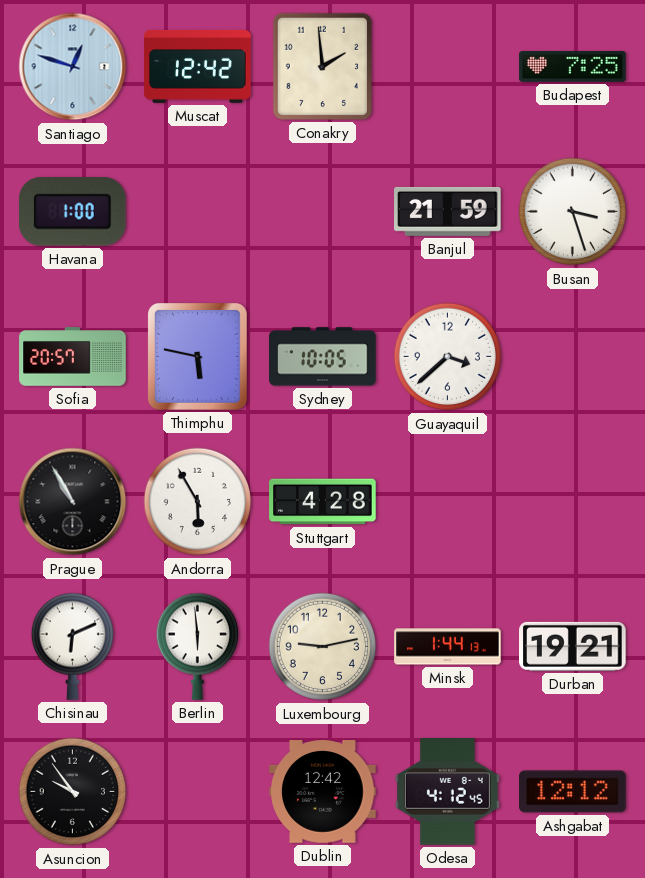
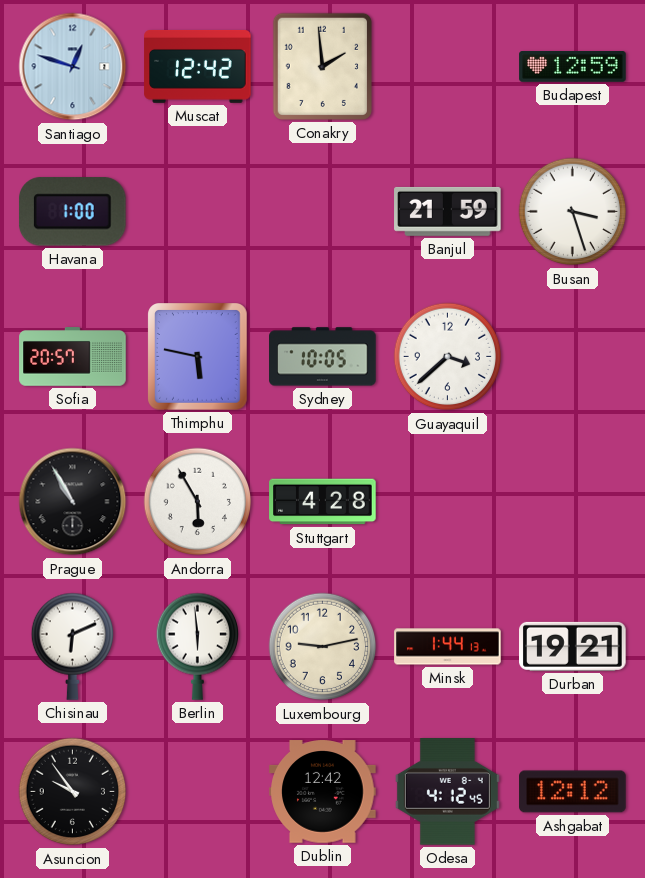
Budapest: 7:25 -> 12:59
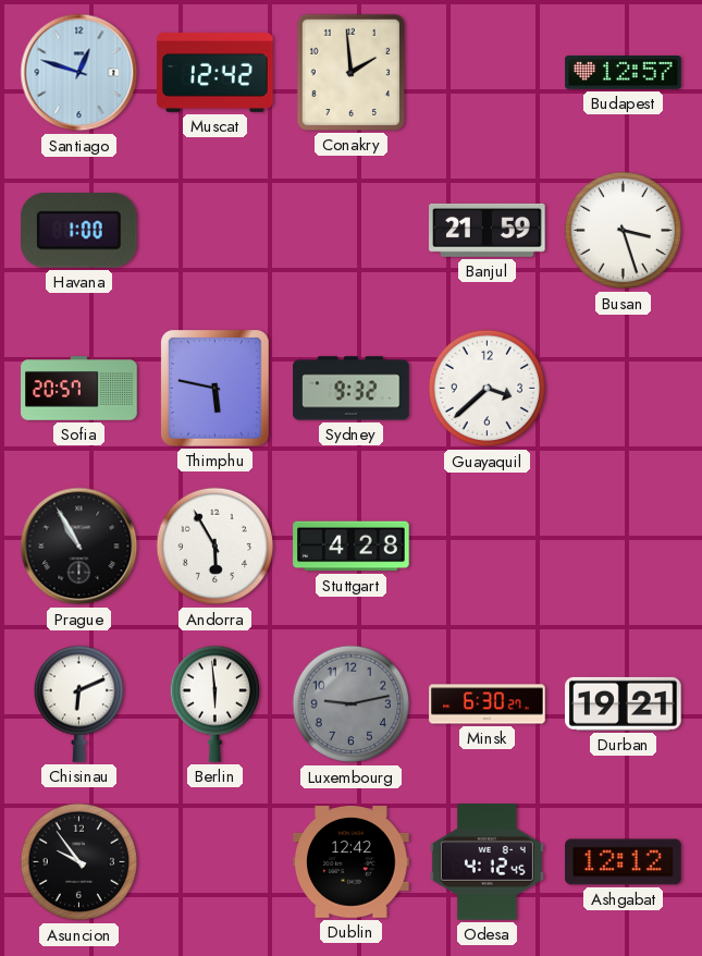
Budapest: 12:59 -> 12:57
Sydney: 10:05 -> 9:32
Luxembourg dial: cream -> grey
Minsk: 1:44 -> 6:30
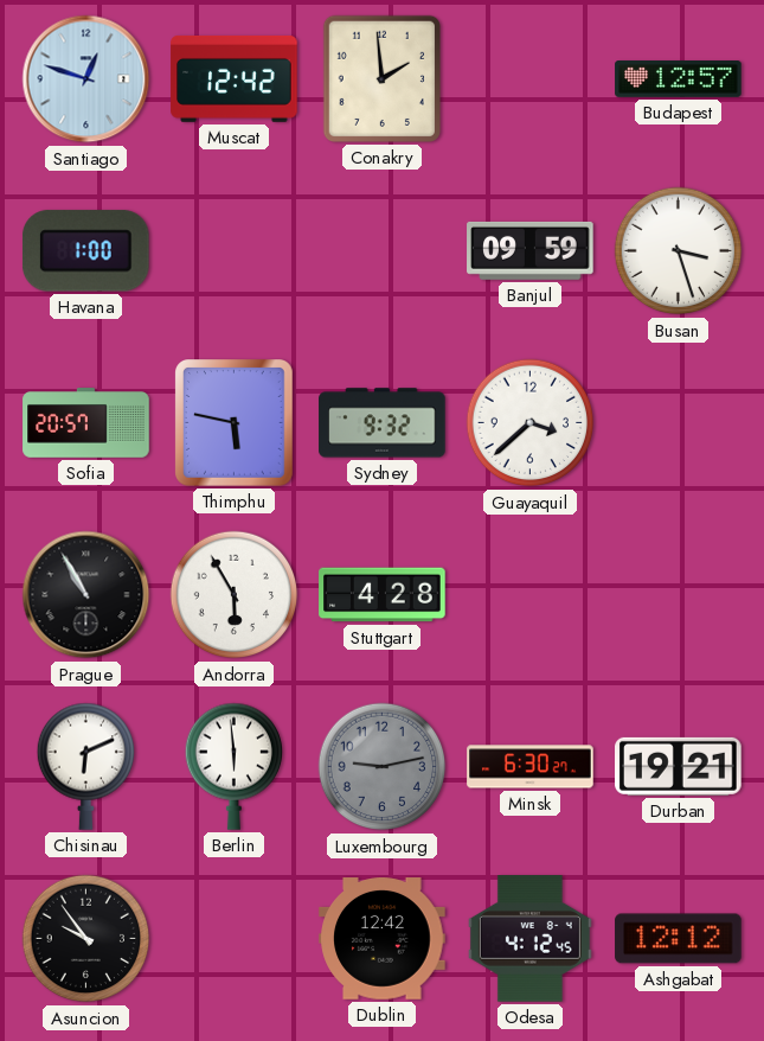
Banjul: 21:59 -> 09:59
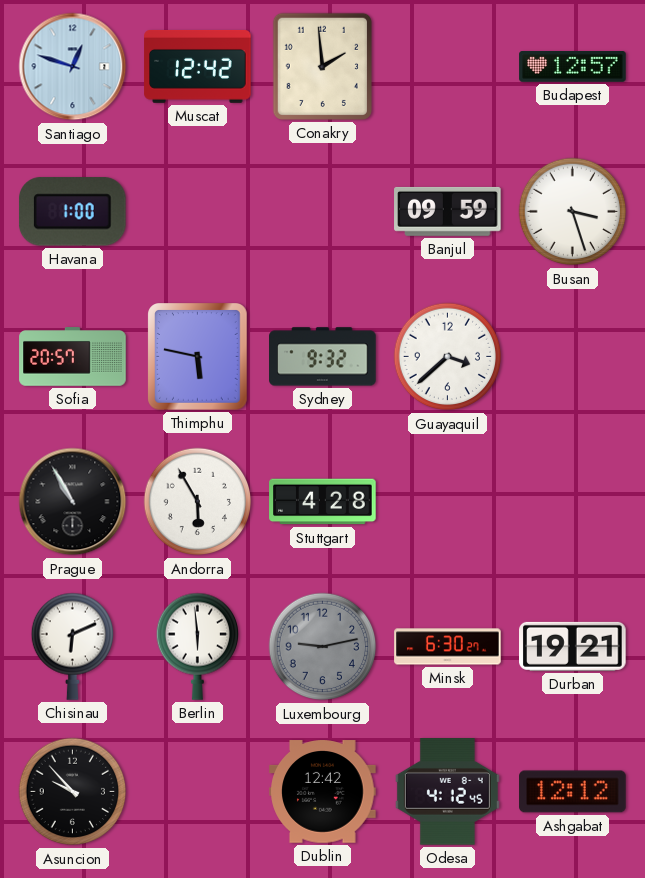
Asuncion: 9:54 -> 9:53
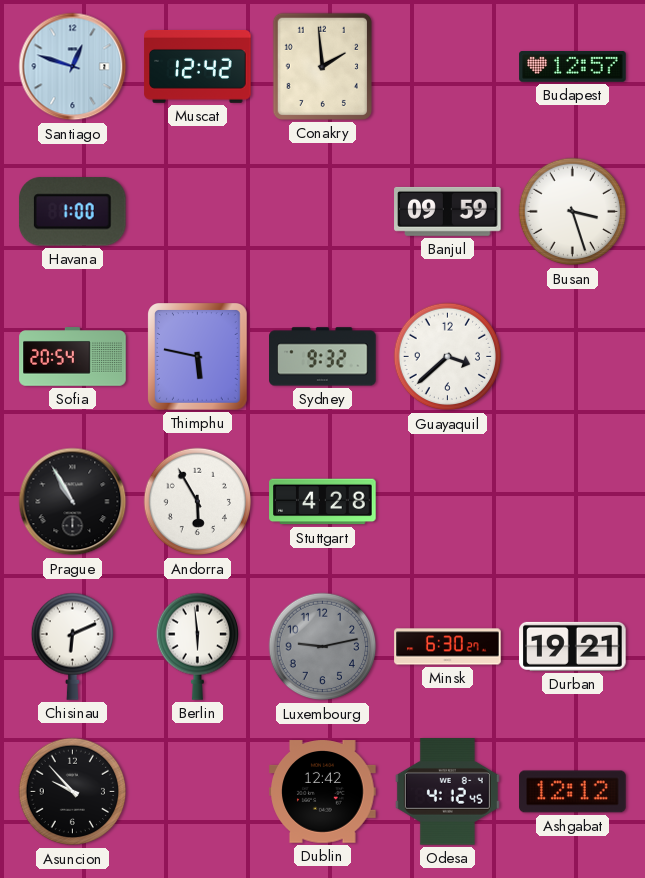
Sofia: 20:57 -> 20:54
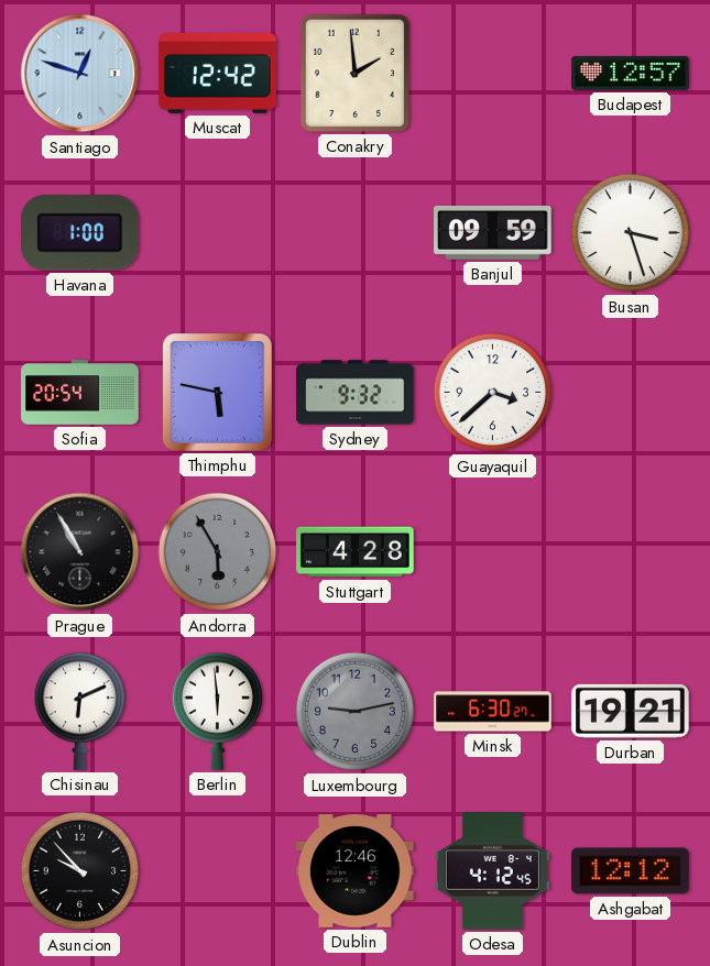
Andorra dial: white -> grey
Dublin: 12:42 -> 12:46
